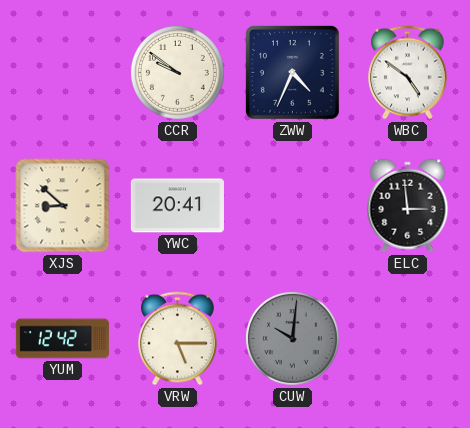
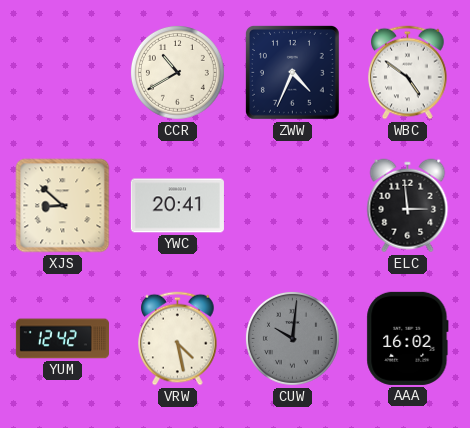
CCR: 9:51 -> 10:40
VRW: 5:15 -> 4:28
AAA: none -> 16:02
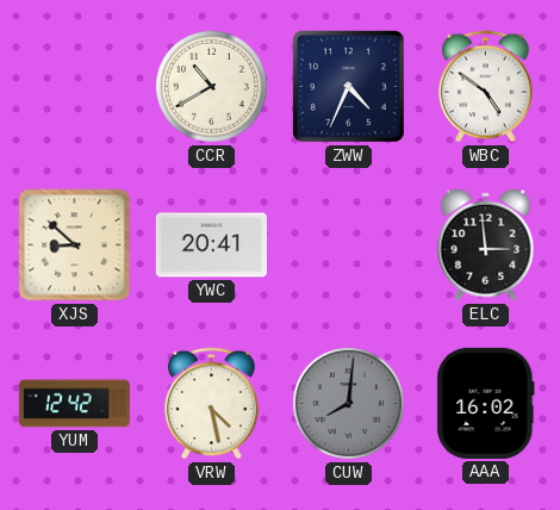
CUW: 10:01 -> 8:01
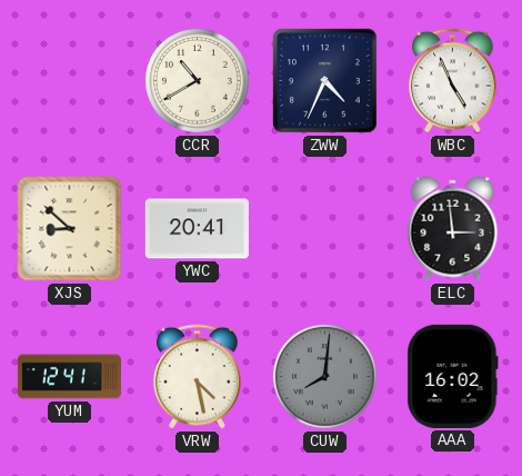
WBC: 4:51 -> 4:56
YUM: 12:42 -> 12:41
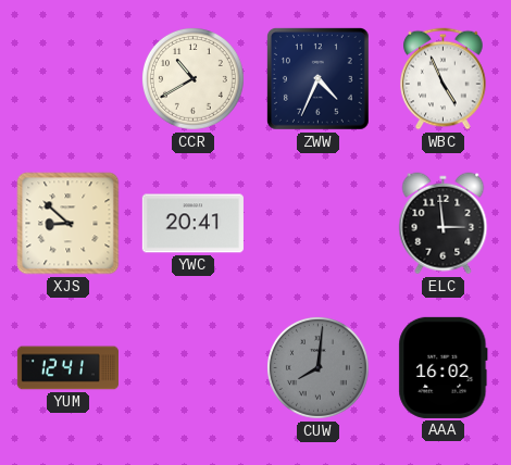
VRW: 4:28 -> none
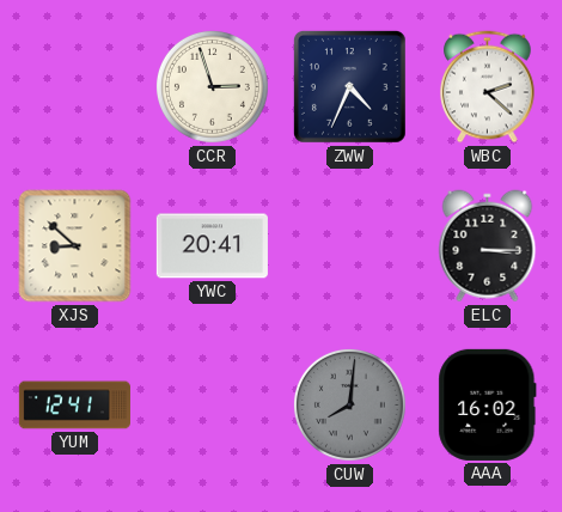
CCR: 10:40 -> 2:57
WBC: 4:56 -> 2:22
ELC: 2:59 -> 3:15
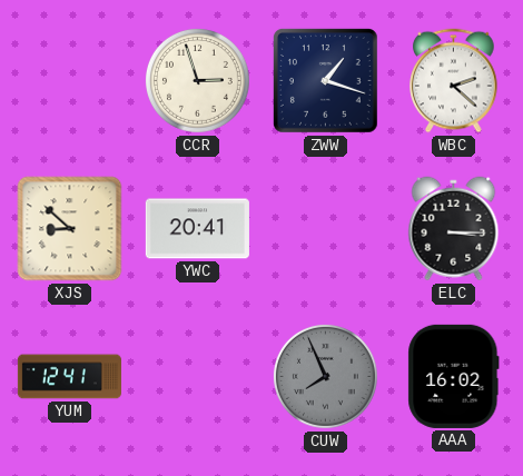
ZWW: 4:34 -> 1:18
CUW: 8:01 -> 7:56
